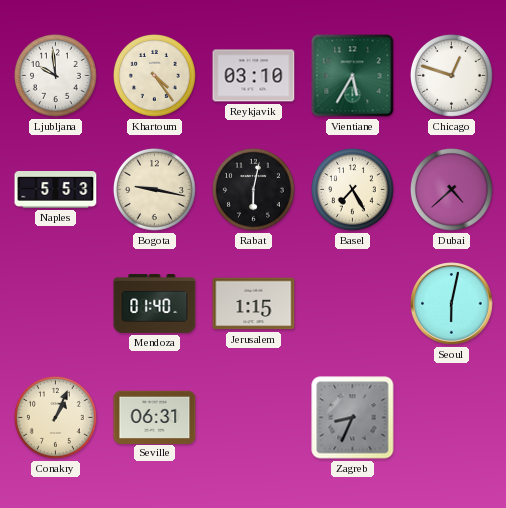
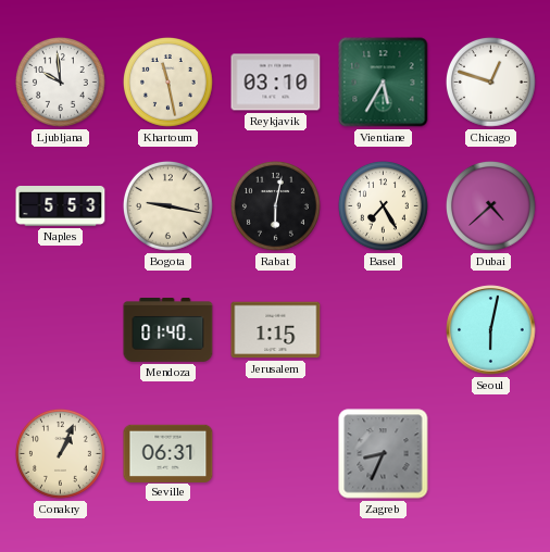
Khartoum: 4:24 -> 11:28
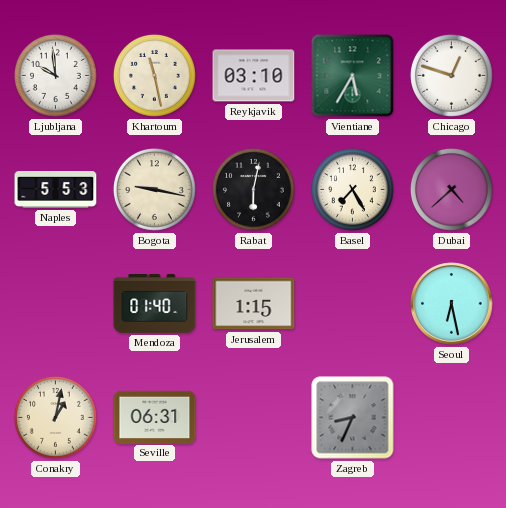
Seoul: 6:02 -> 6:28
Conakry: 1:04 -> 1:02
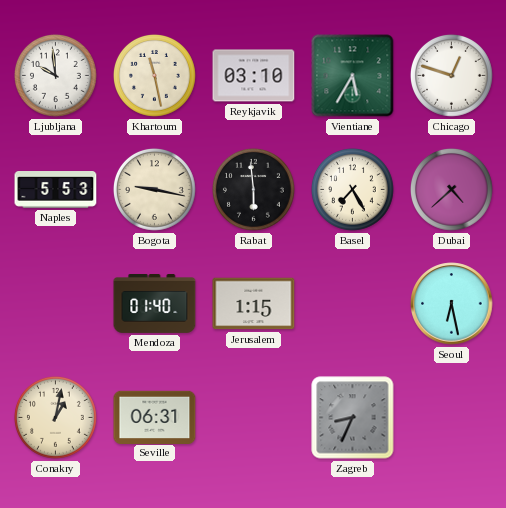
Rabat: 6:02 -> 5:59
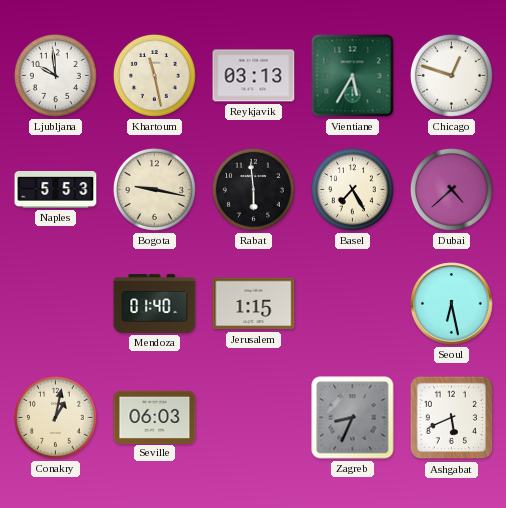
Reykjavik: 03:10 -> 03:13
Seville: 06:31 -> 06:03
Ashgabat: none -> 5:41
